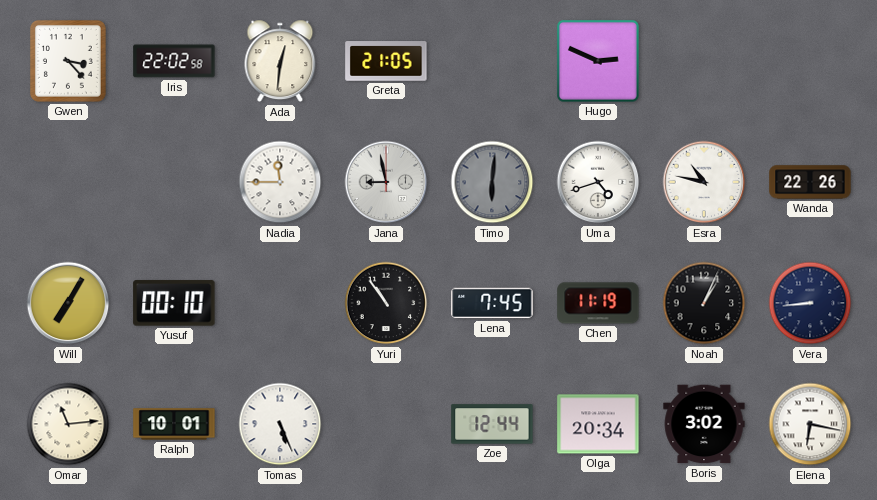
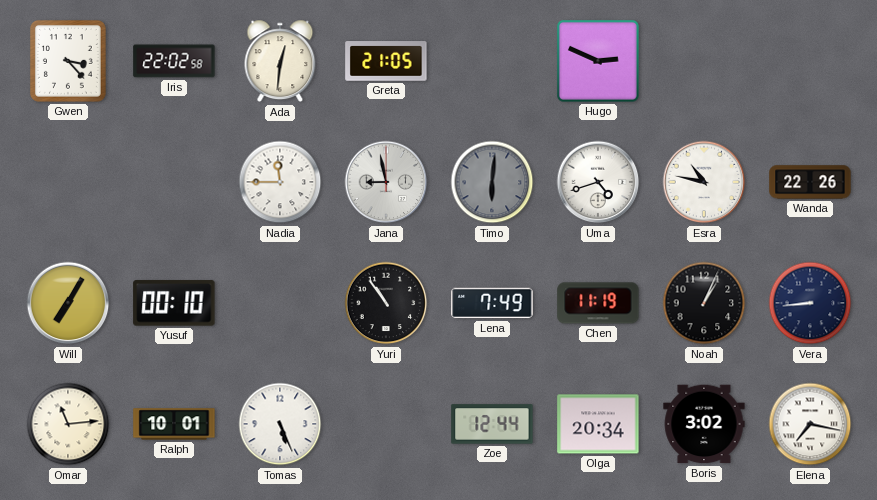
Lena: 7:45 -> 7:49
Elena: 6:17 -> 7:17
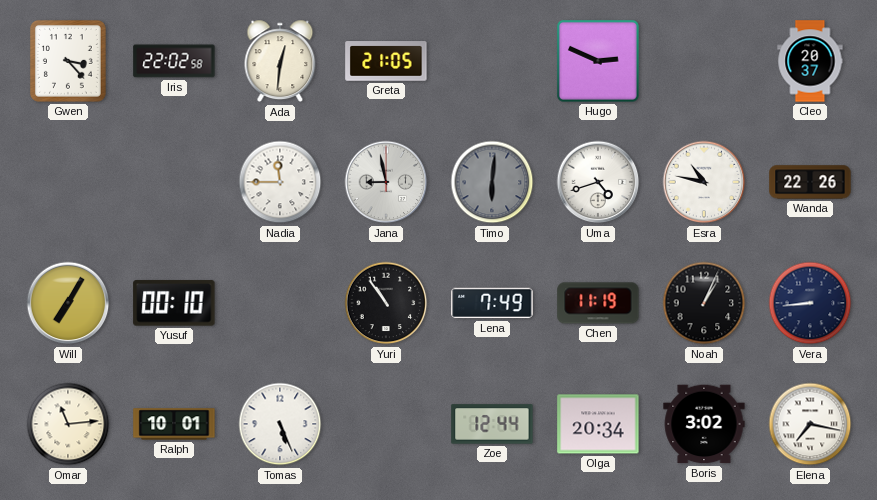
Cleo: none -> 20:37
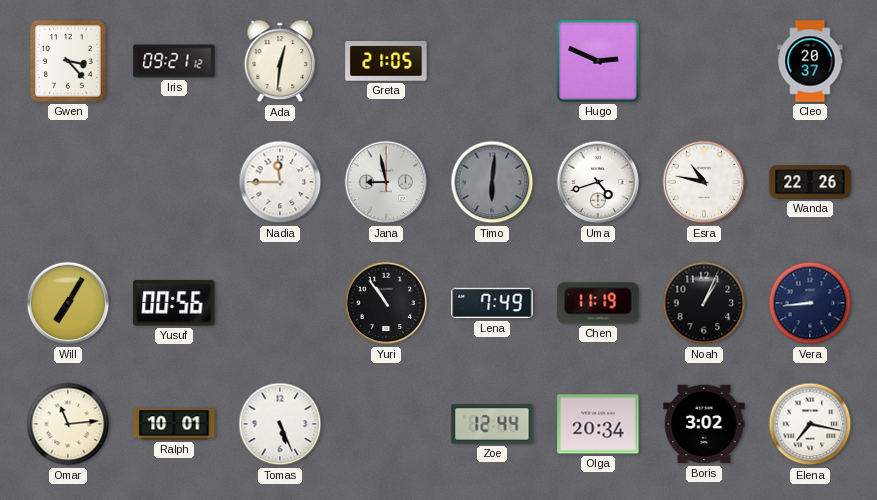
Iris: 22:02 -> 09:21
Yusuf: 00:10 -> 00:56
